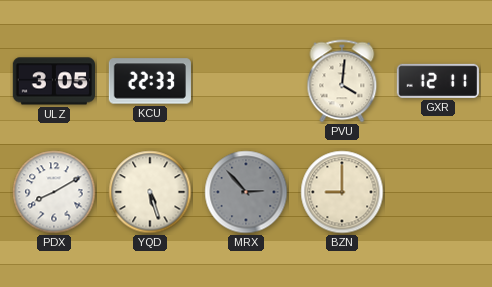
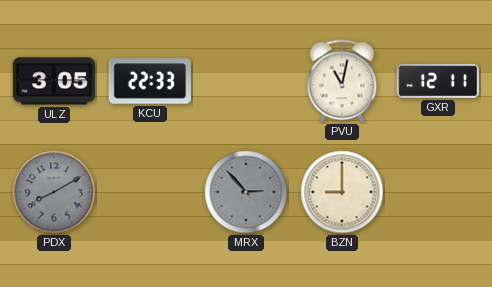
PVU: 4:01 -> 11:02
PDX dial: white -> grey
YQD: 5:27 -> none
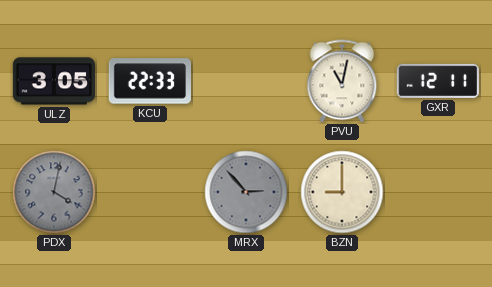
PDX: 8:10 -> 4:02
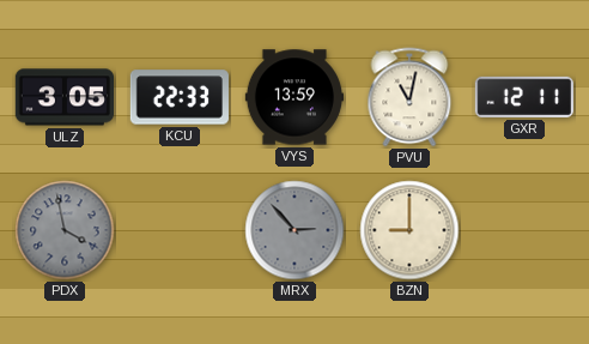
VYS: none -> 13:59
PDX: 4:02 -> 3:58
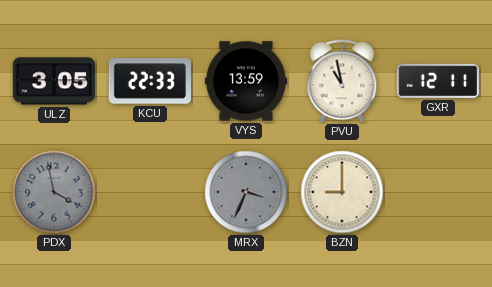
PVU: 11:02 -> 10:58
MRX: 2:53 -> 3:34
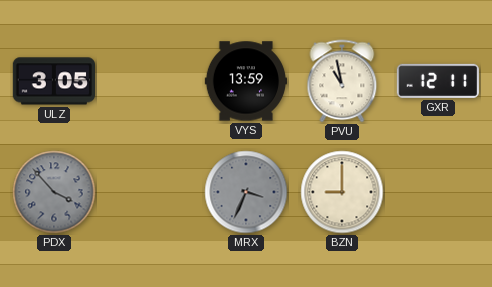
KCU: 22:33 -> none
PDX: 3:58 -> 3:53
